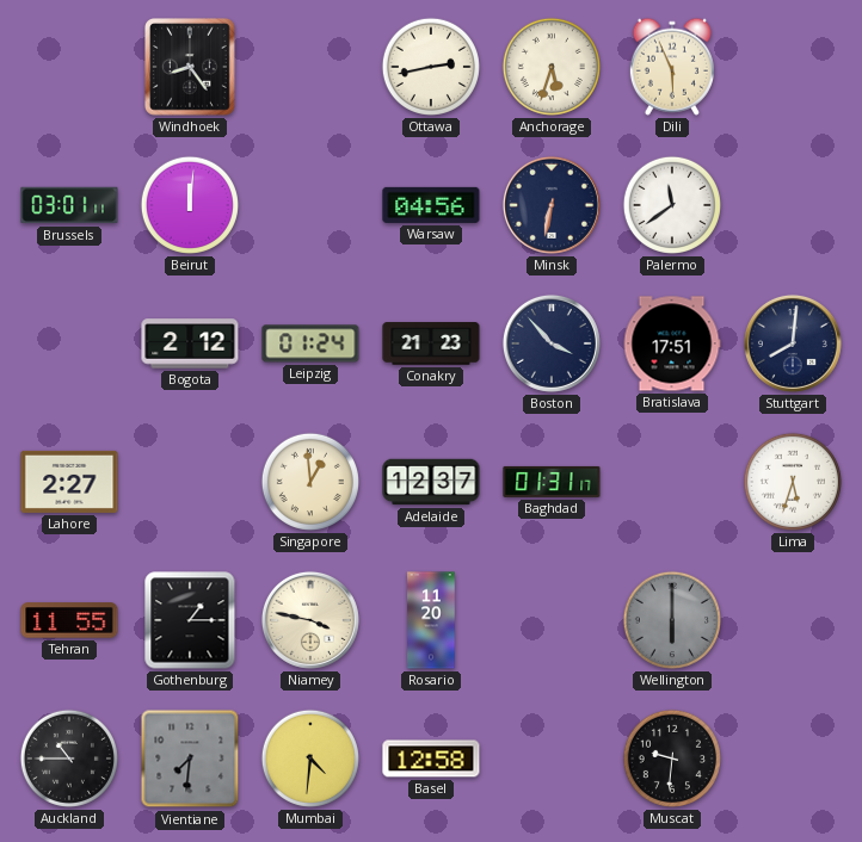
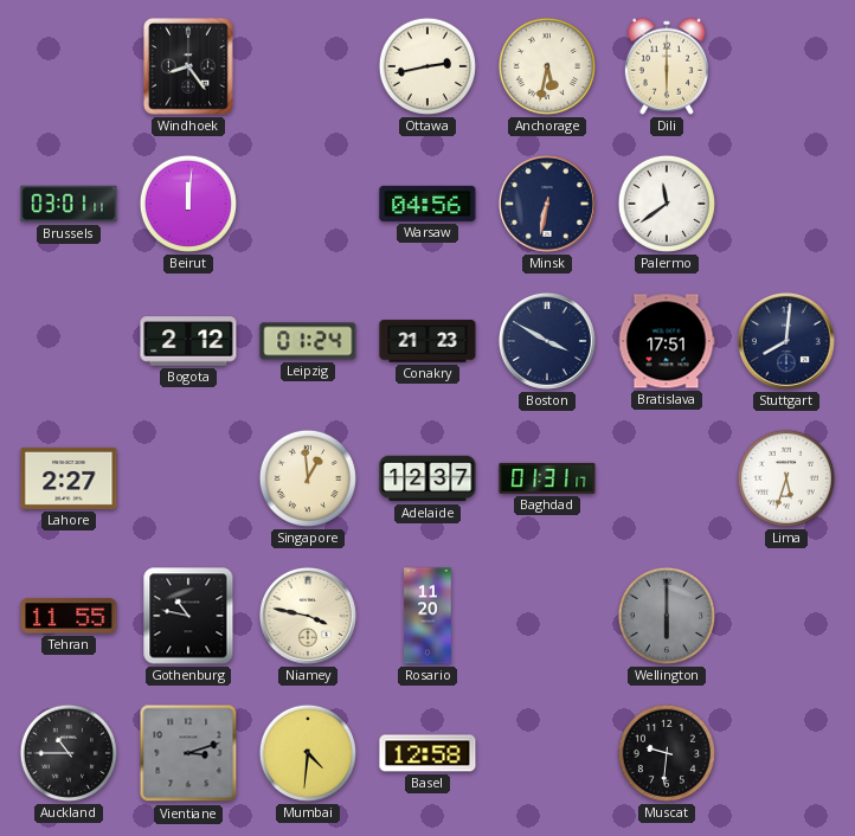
Anchorage: 5:33 -> 5:32
Dili: 5:56 -> 6:00
Boston: 3:53 -> 3:50
Gothenburg: 1:15 -> 10:47
Vientiane: 7:31 -> 3:12
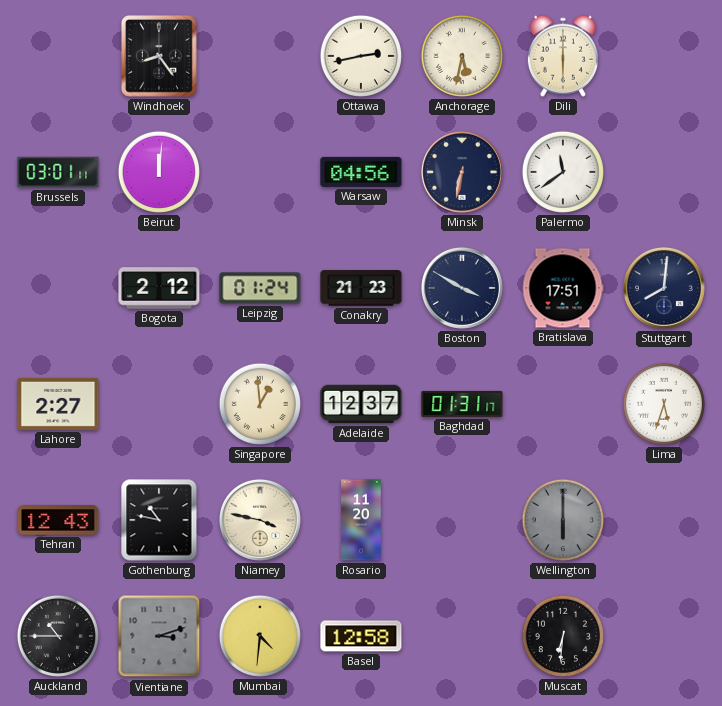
Tehran: 11:55 -> 12:43
Muscat: 9:31 -> 6:31
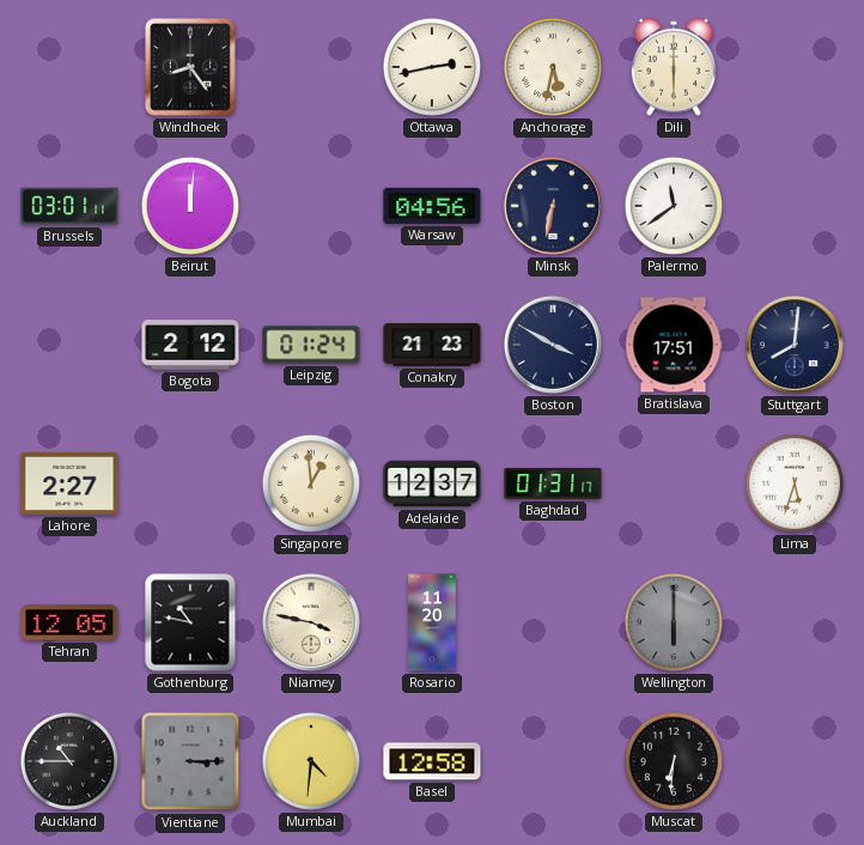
Tehran: 12:43 -> 12:05
Vientiane: 3:12 -> 3:15
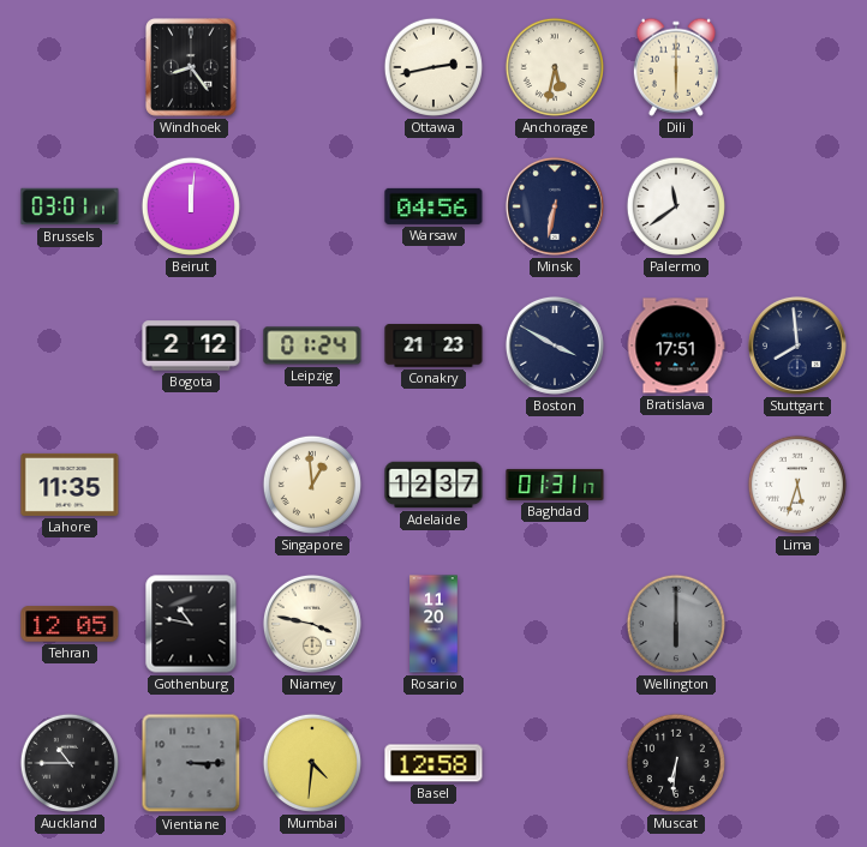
Stuttgart: 8:01 -> 7:59
Lahore: 2:27 -> 11:35
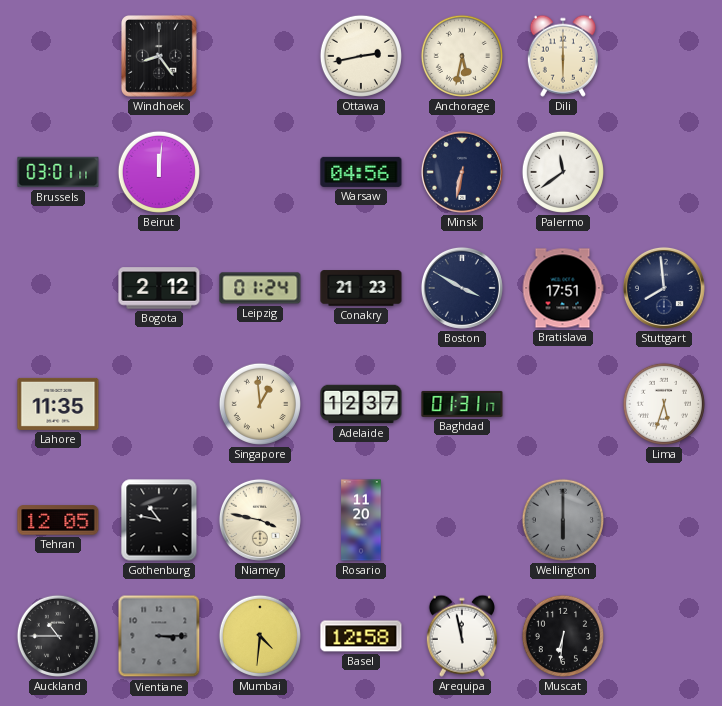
Arequipa: none -> 11:58
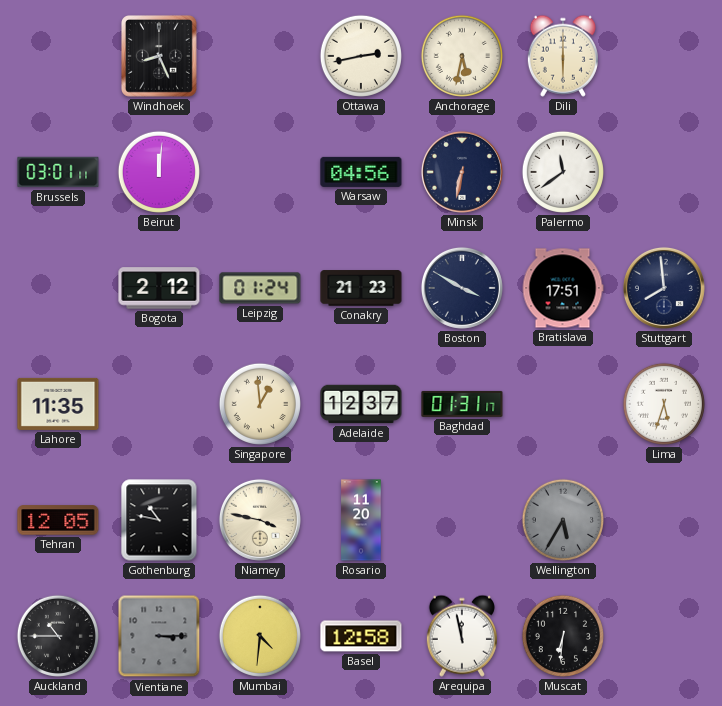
Windhoek: 8:24 -> 8:26
Wellington: 6:00 -> 5:35
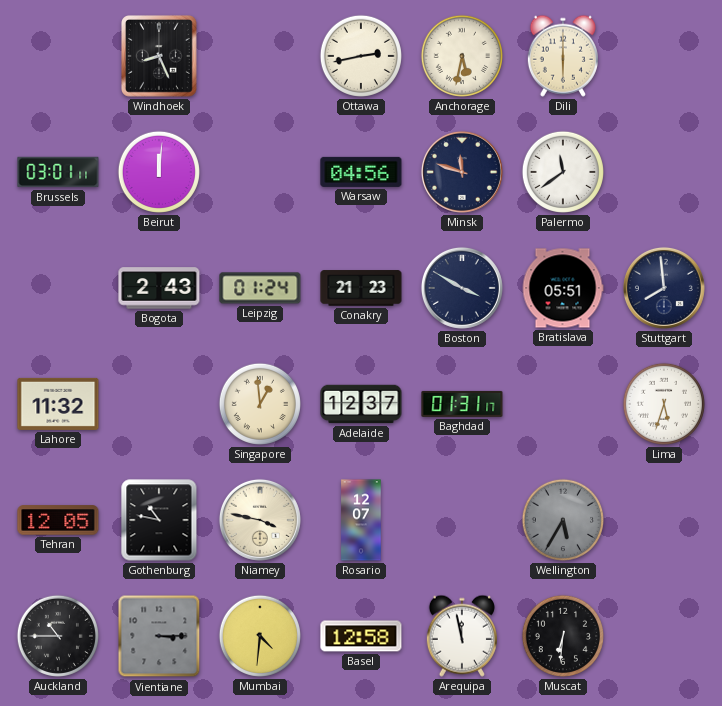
Minsk: 6:32 -> 11:48
Bogota: 2:12 -> 2:43
Bratislava: 17:51 -> 05:51
Lahore: 11:35 -> 11:32
Rosario: 11:20 -> 12:07
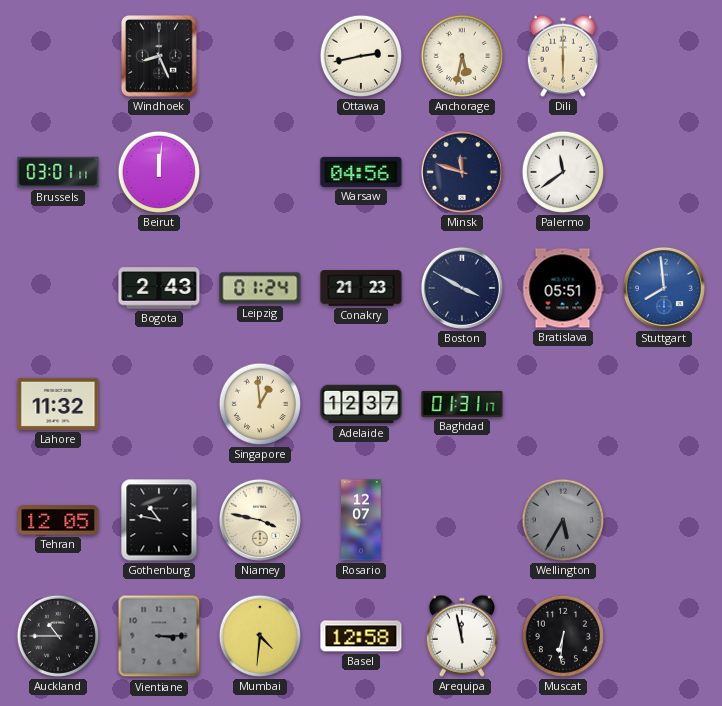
Stuttgart dial: navy -> blue
Lima: 5:33 -> none
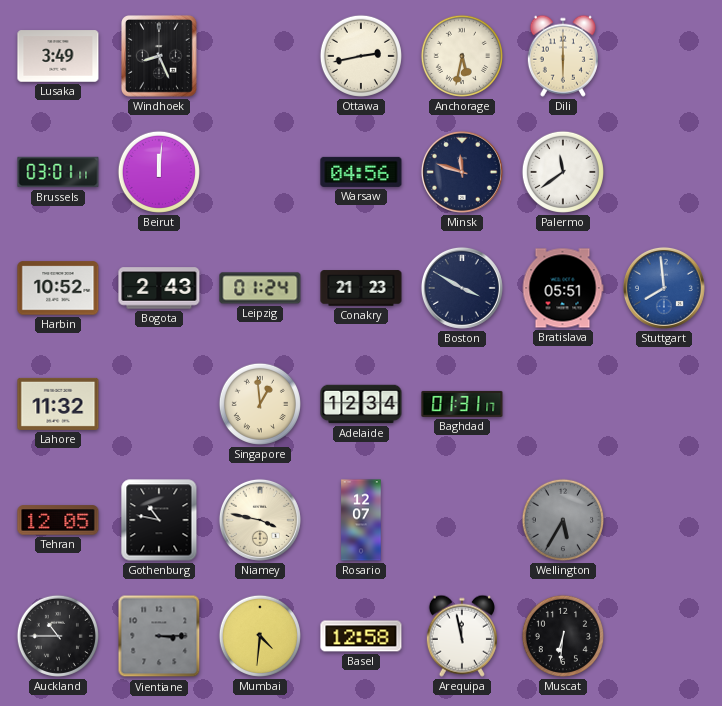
Lusaka: none -> 3:49
Harbin: none -> 10:52
Adelaide: 12:37 -> 12:34
